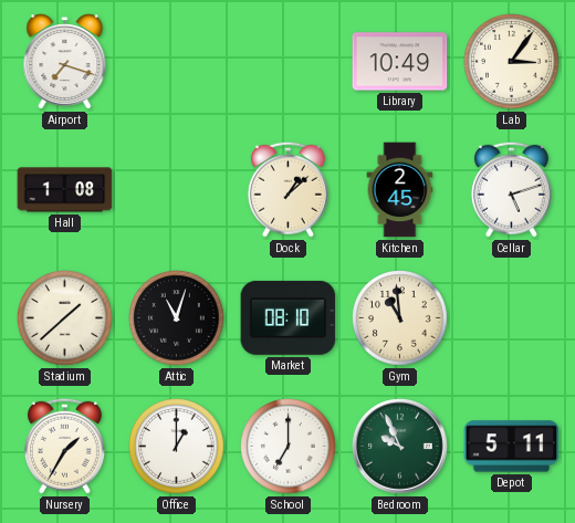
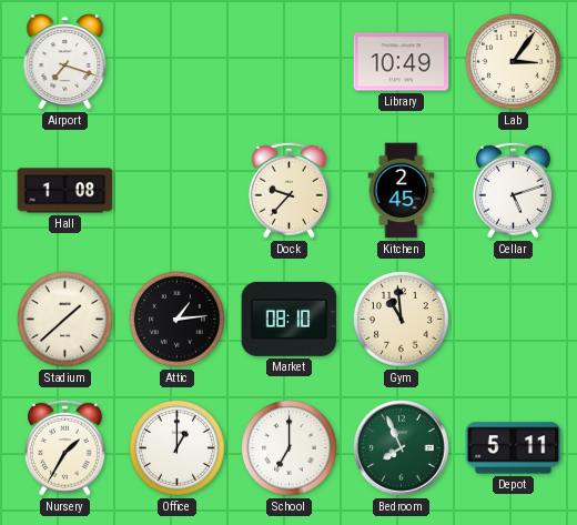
Dock: 1:08 -> 9:37
Attic: 11:03 -> 1:14
Bedroom: 9:56 -> 7:56
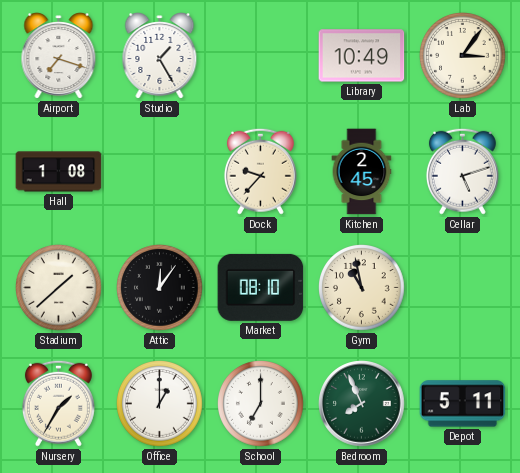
Studio: none -> 1:25
Attic: 1:14 -> 12:06
Gym: 10:59 -> 10:58
